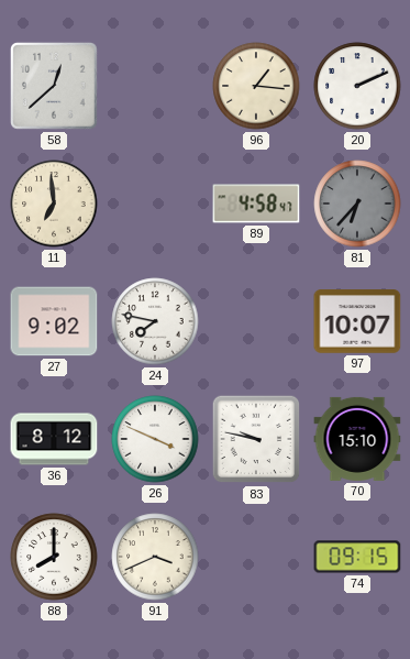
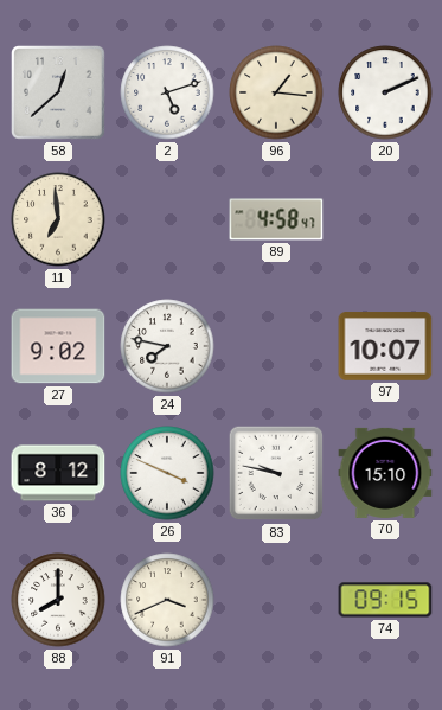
2: none -> 5:12
81: 6:37 -> none
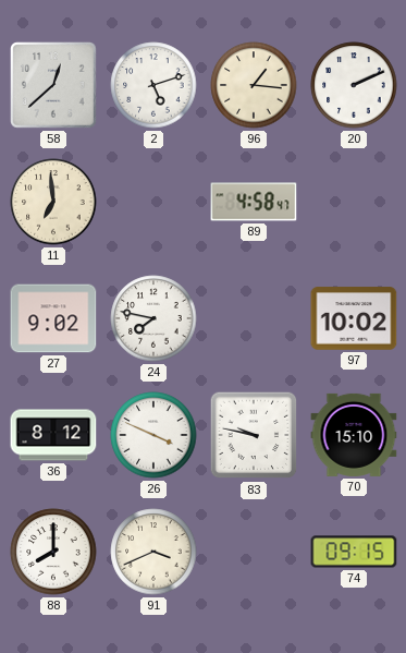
97: 10:07 -> 10:02
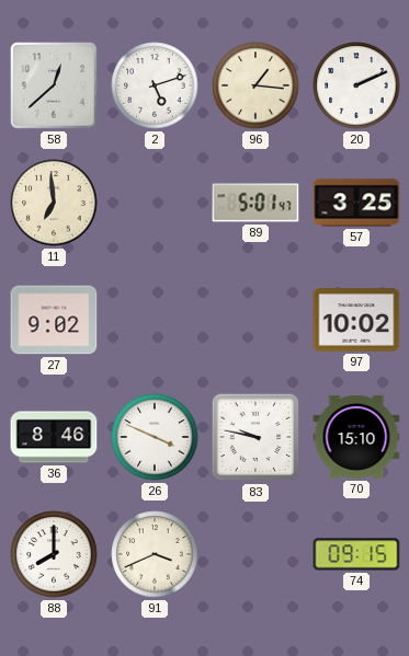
89: 4:58 -> 5:01
57: none -> 3:25
24: 7:47 -> none
36: 8:12 -> 8:46
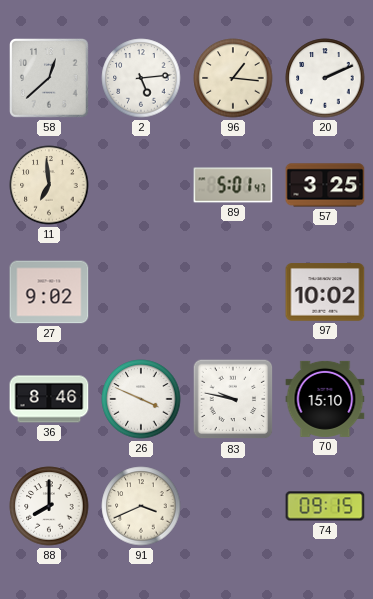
2: 5:12 -> 5:14
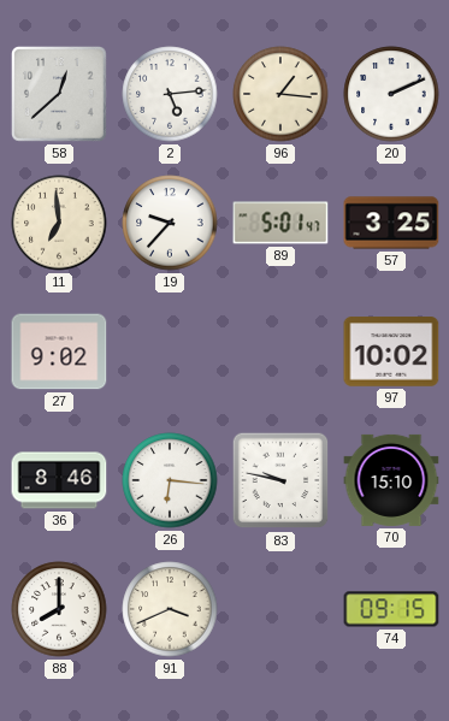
19: none -> 9:37
26: 3:49 -> 6:16
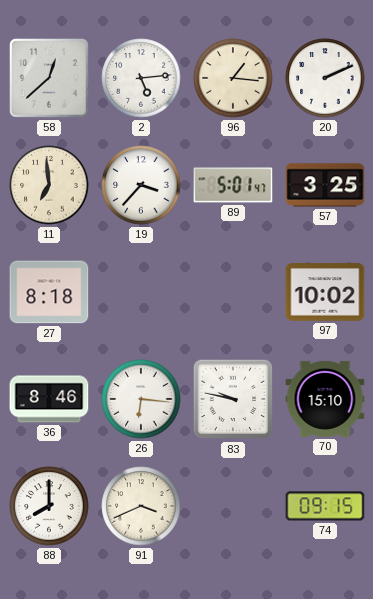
19: 9:37 -> 3:37
27: 9:02 -> 8:18
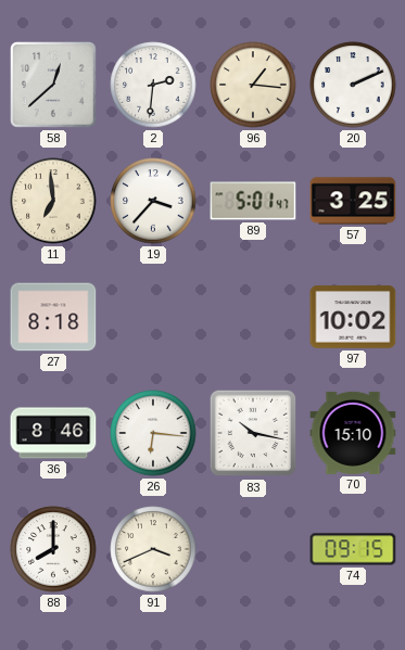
2: 5:14 -> 2:31
83: 9:47 -> 10:17
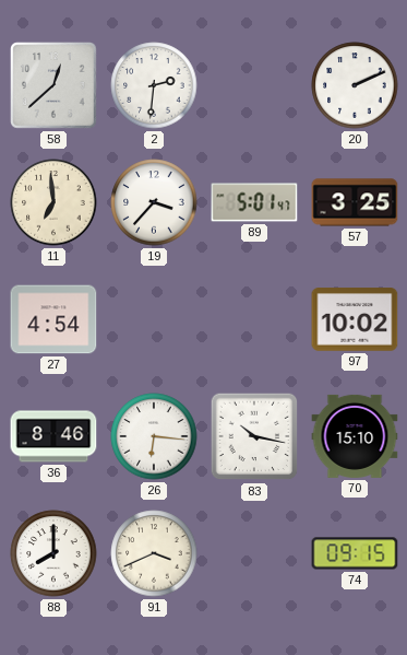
96: 1:16 -> none
27: 8:18 -> 4:54
